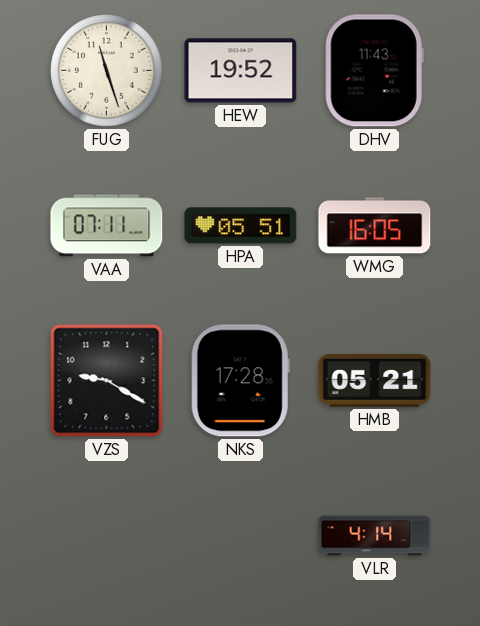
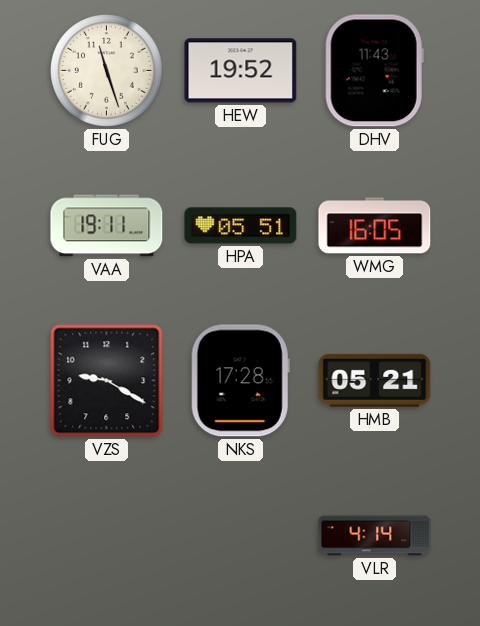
VAA: 07:11 -> 19:11
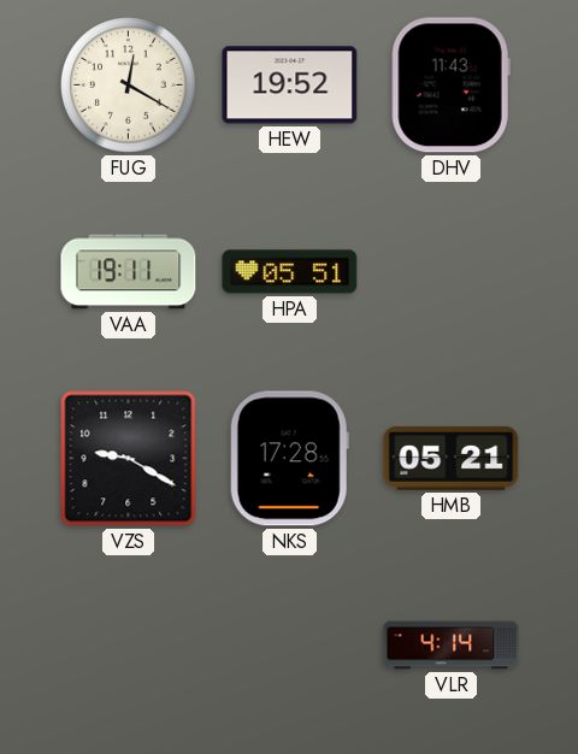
FUG: 11:27 -> 12:20
WMG: 16:05 -> none
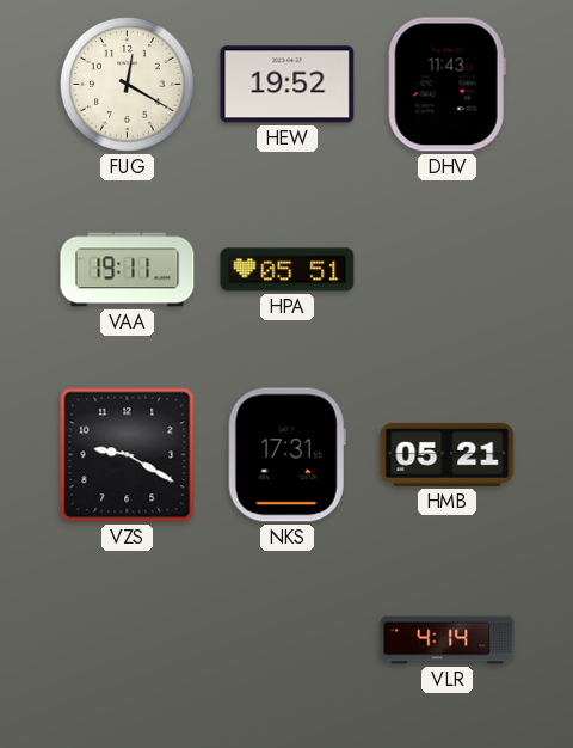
NKS: 17:28 -> 17:31
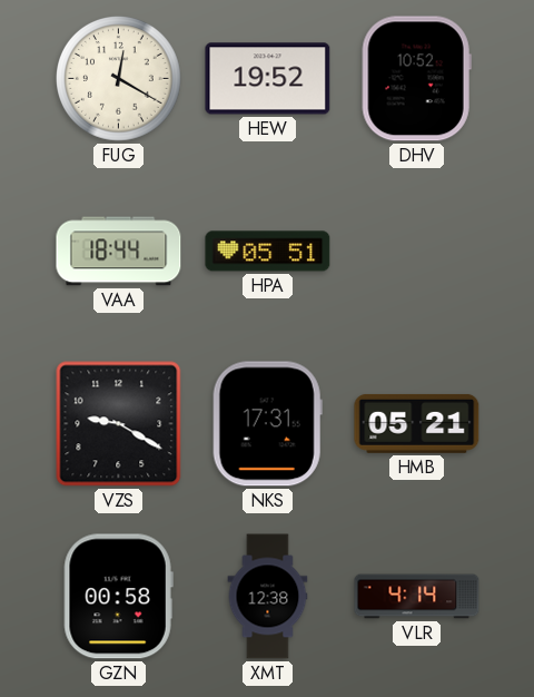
DHV: 11:43 -> 10:52
VAA: 19:11 -> 18:44
GZN: none -> 00:58
XMT: none -> 12:38
